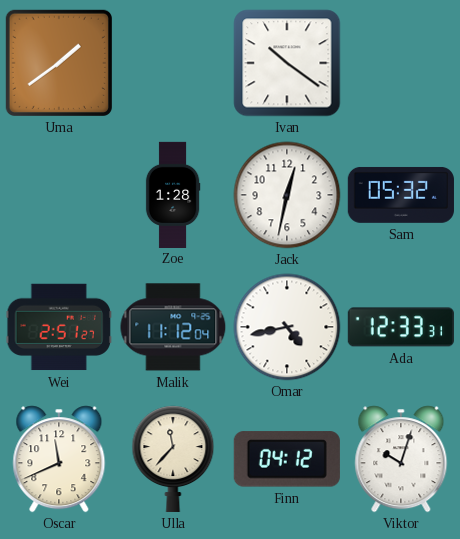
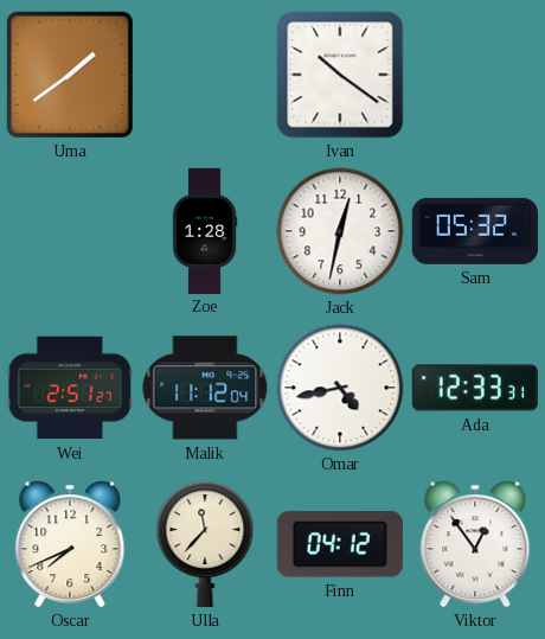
Oscar: 11:41 -> 7:41
Viktor: 10:03 -> 12:54
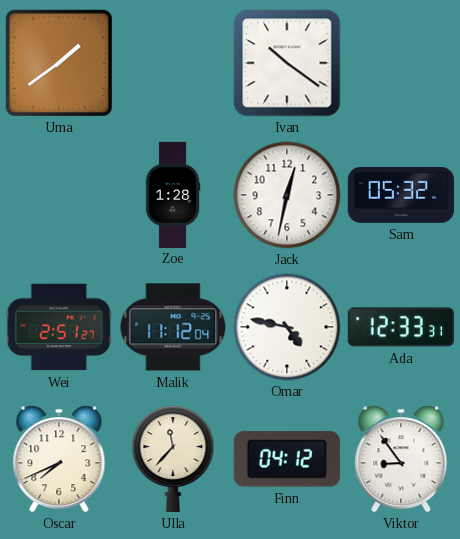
Omar: 4:43 -> 4:47
Viktor: 12:54 -> 8:54
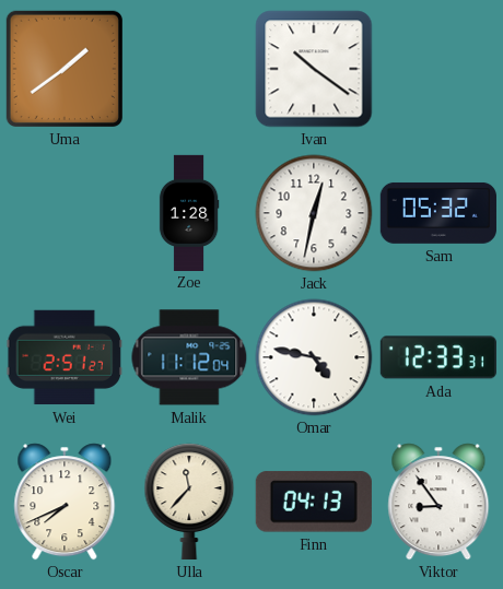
Finn: 04:12 -> 04:13
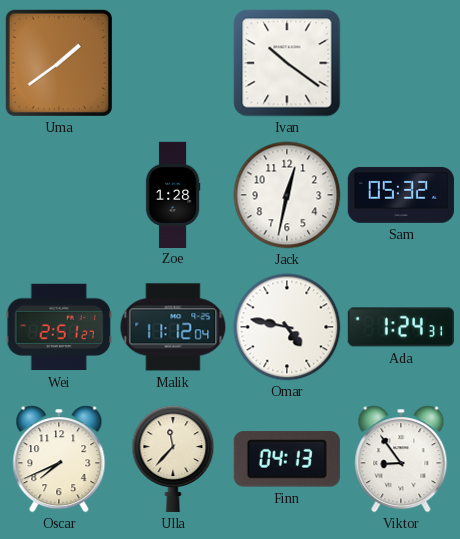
Ada: 12:33 -> 1:24
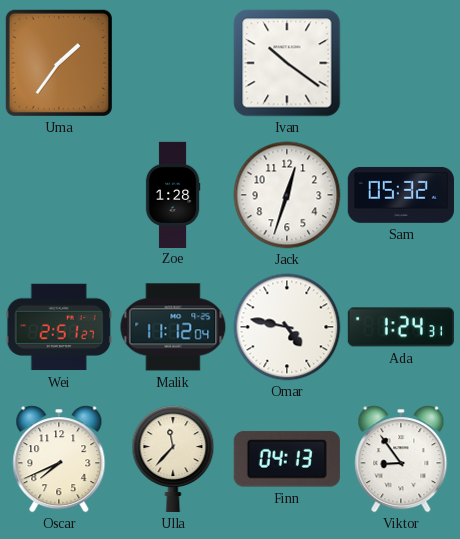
Uma: 1:39 -> 1:36
Jack: 12:32 -> 12:33
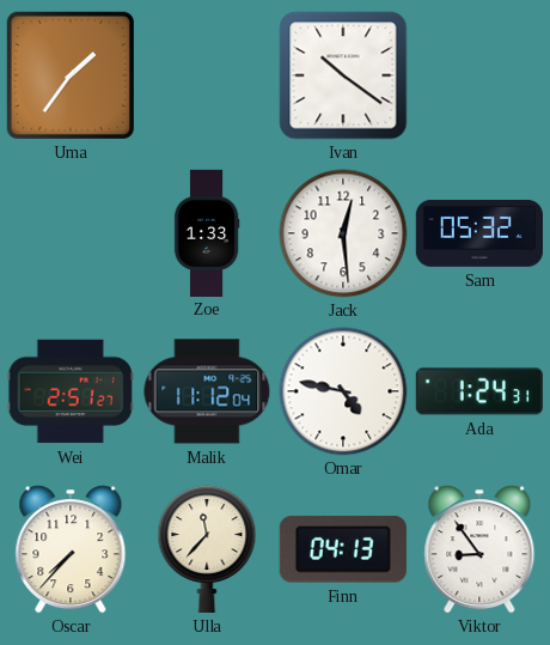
Zoe: 1:28 -> 1:33
Jack: 12:33 -> 12:29
Oscar: 7:41 -> 7:37
